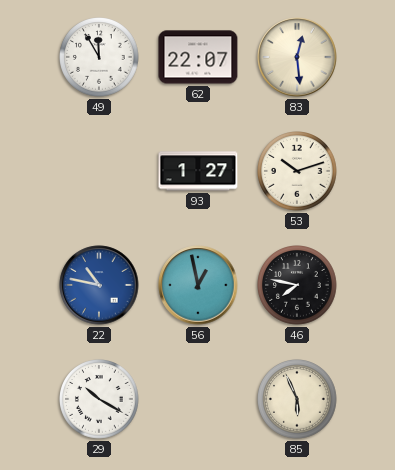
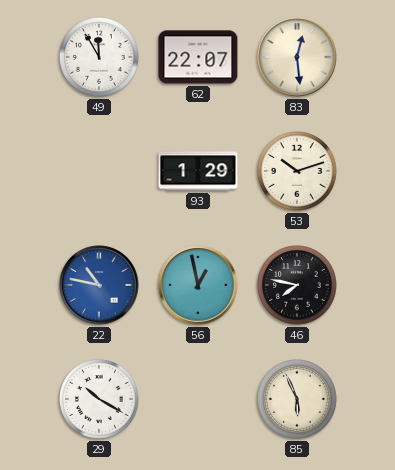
93: 1:27 -> 1:29
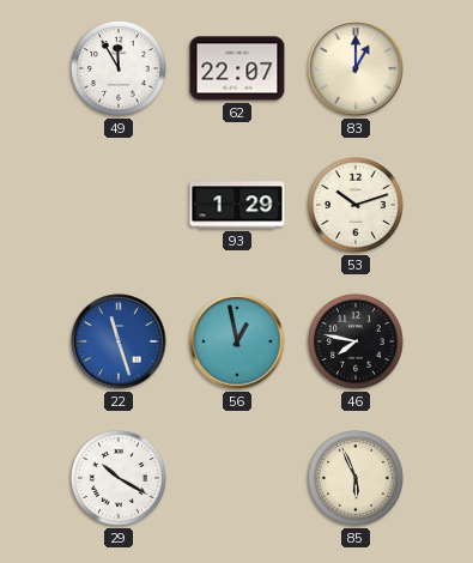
83: 12:29 -> 1:00
22: 10:47 -> 11:27
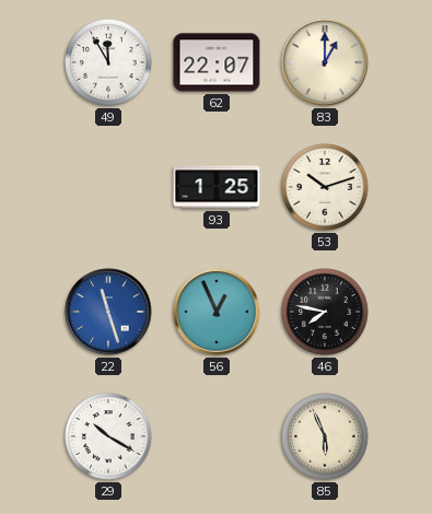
93: 1:29 -> 1:25
56: 12:58 -> 12:56
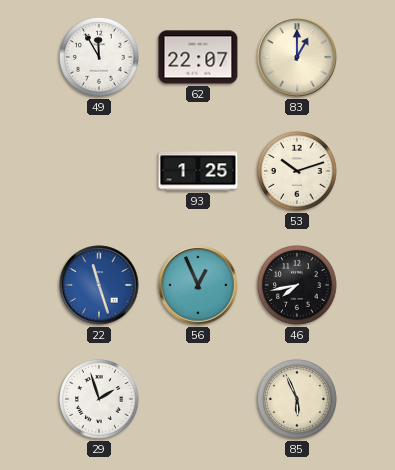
46: 7:47 -> 7:43
29: 10:20 -> 1:57
